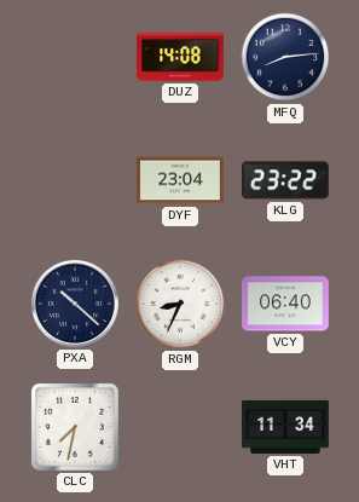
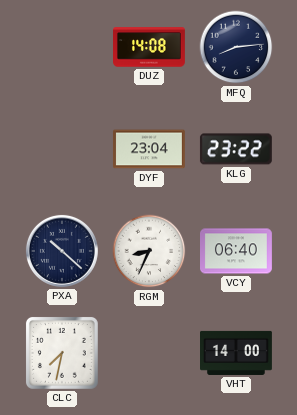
VHT: 11:34 -> 14:00
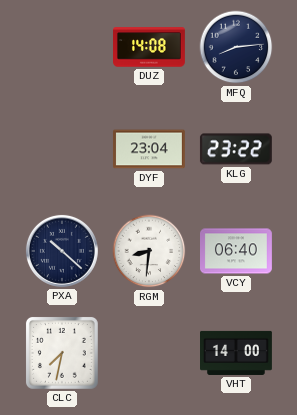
RGM: 8:34 -> 8:31
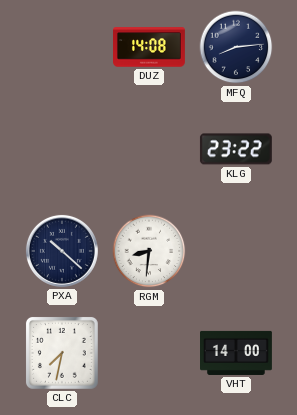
DYF: 23:04 -> none
VCY: 06:40 -> none
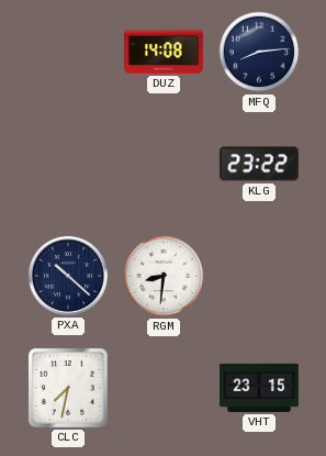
VHT: 14:00 -> 23:15
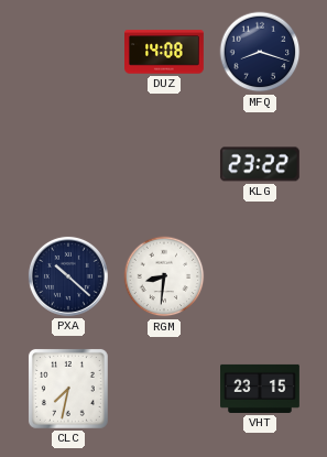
MFQ: 8:14 -> 8:18
